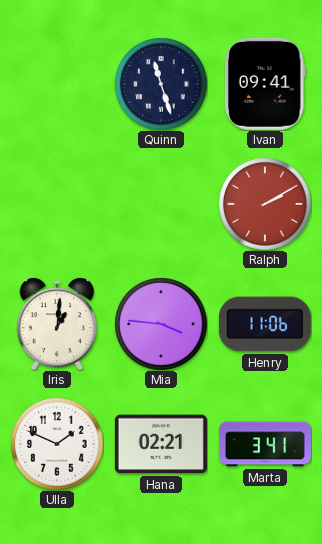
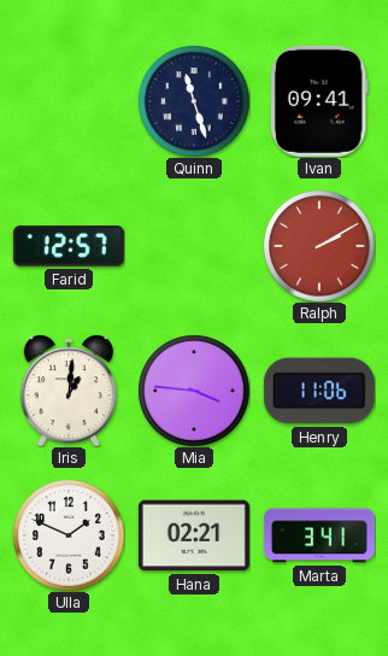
Farid: none -> 12:57
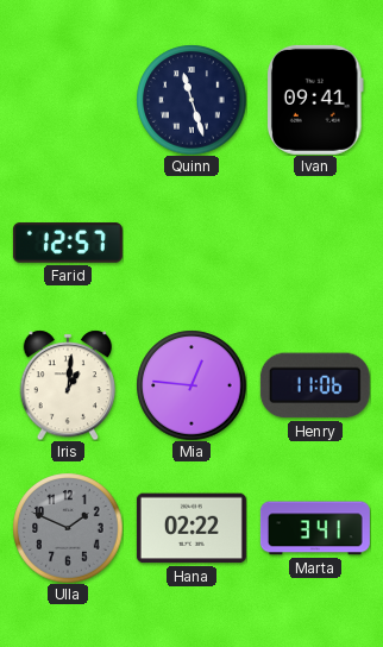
Ralph: 2:10 -> none
Mia: 3:46 -> 12:46
Ulla dial: white -> grey
Hana: 02:21 -> 02:22
